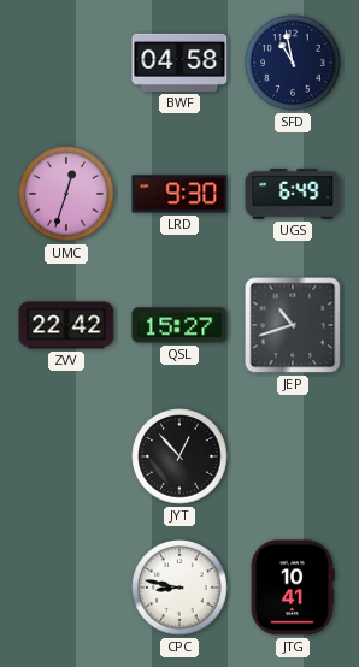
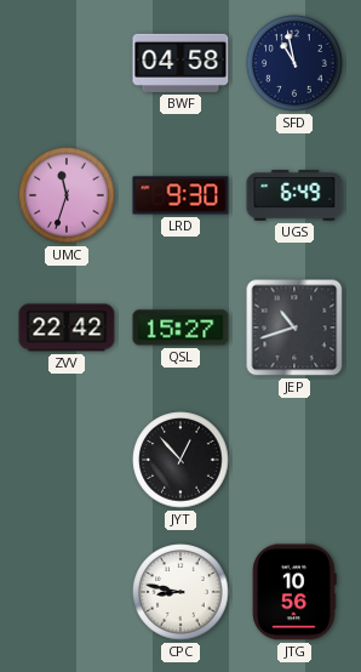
UMC: 12:33 -> 11:33
JTG: 10:41 -> 10:56
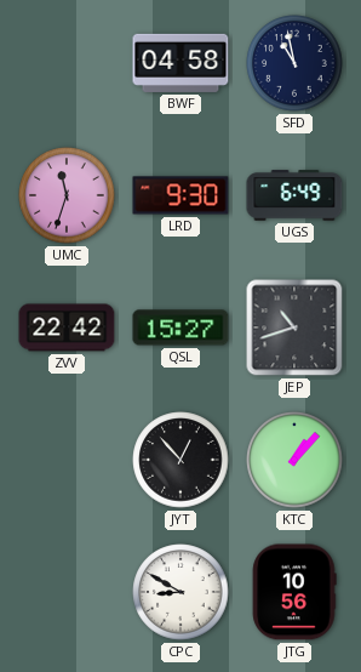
KTC: none -> 1:07
CPC: 8:47 -> 8:50
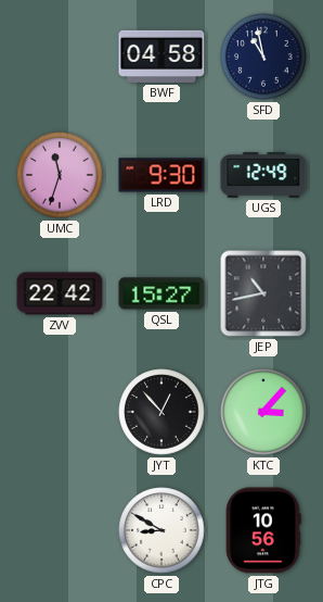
UGS: 6:49 -> 12:49
JEP: 10:42 -> 10:43
KTC: 1:07 -> 3:07
